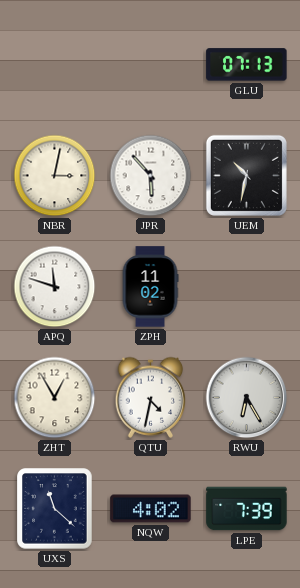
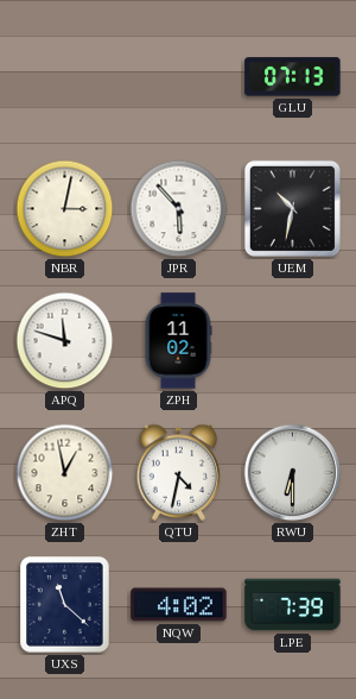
ZHT: 12:55 -> 12:58
RWU: 6:25 -> 6:30
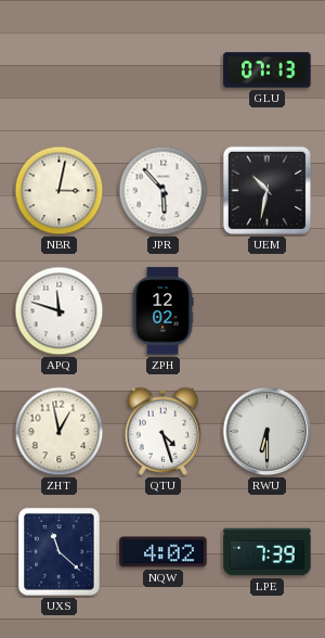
ZPH: 11:02 -> 12:02
QTU: 4:32 -> 4:27
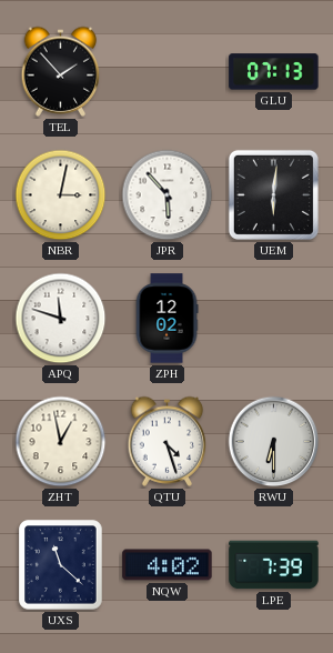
TEL: none -> 1:53
UEM: 10:32 -> 6:01
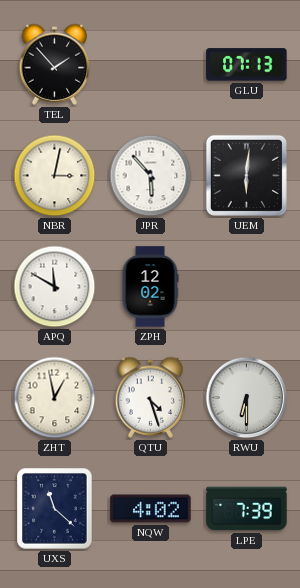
APQ: 11:48 -> 11:50
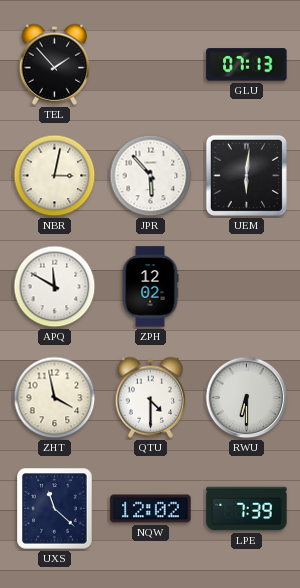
ZHT: 12:58 -> 3:58
QTU: 4:27 -> 4:30
NQW: 4:02 -> 12:02
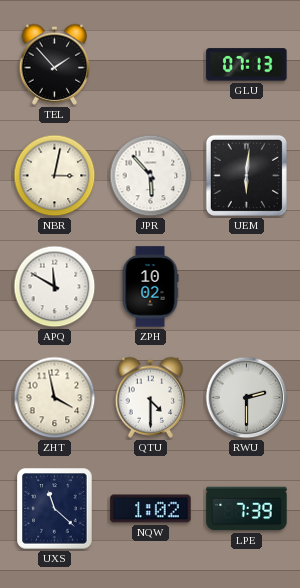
ZPH: 12:02 -> 10:02
RWU: 6:30 -> 2:30
NQW: 12:02 -> 1:02
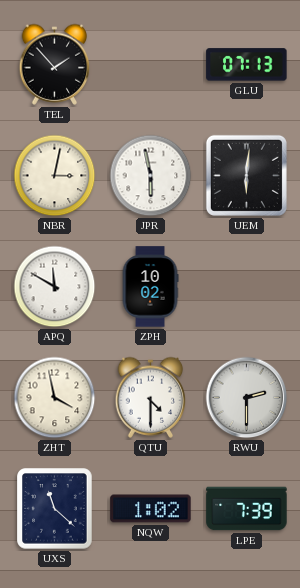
JPR: 5:53 -> 5:58
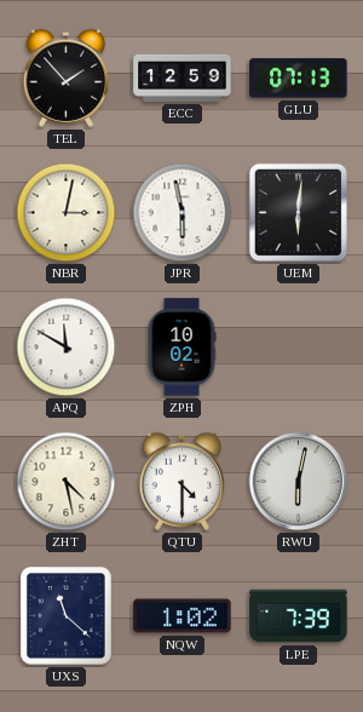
ECC: none -> 12:59
ZHT: 3:58 -> 4:28
RWU: 2:30 -> 6:02
